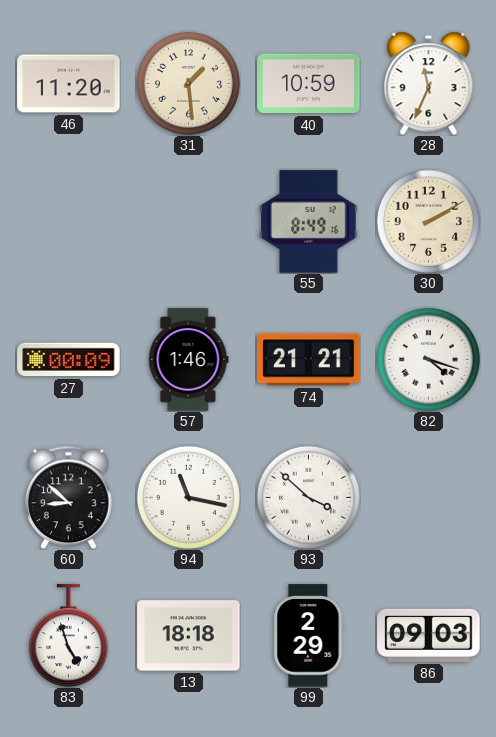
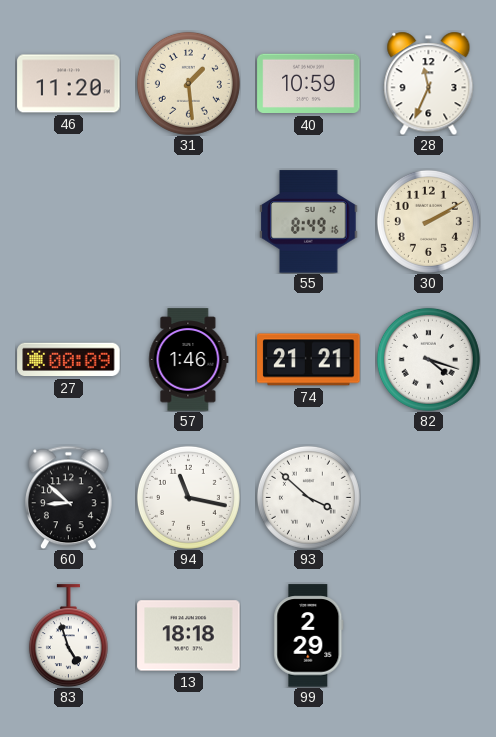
86: 09:03 -> none
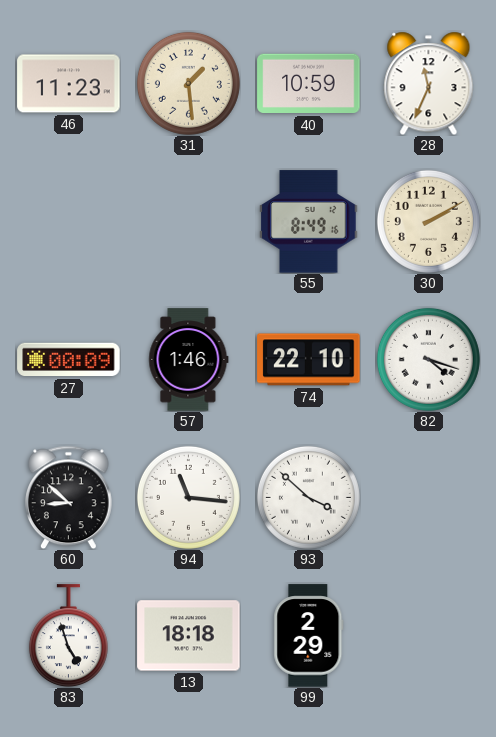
46: 11:20 -> 11:23
74: 21:21 -> 22:10
94: 11:17 -> 11:16
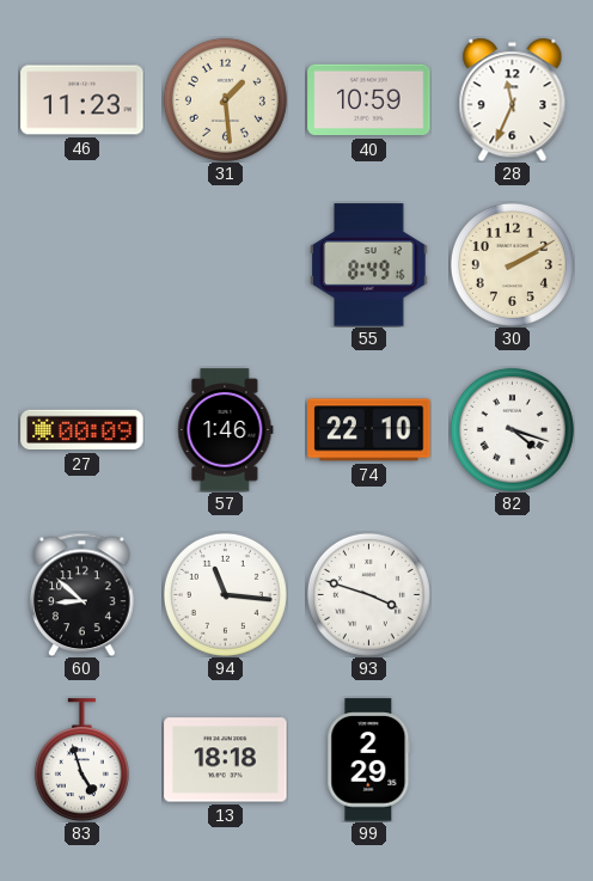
93: 3:52 -> 3:48
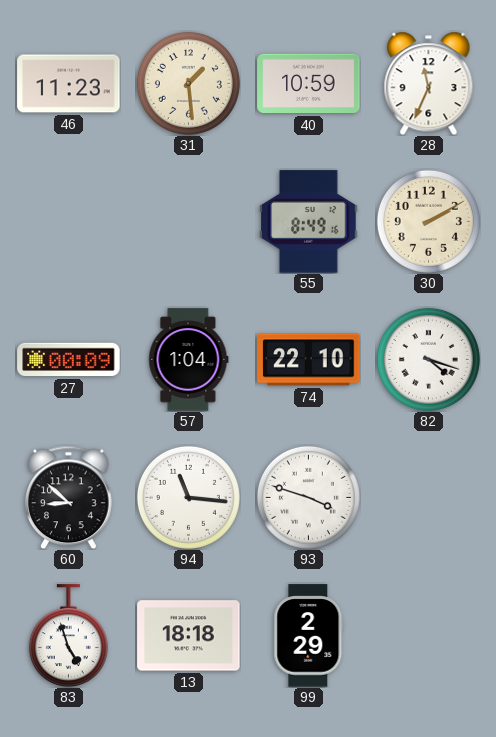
57: 1:46 -> 1:04
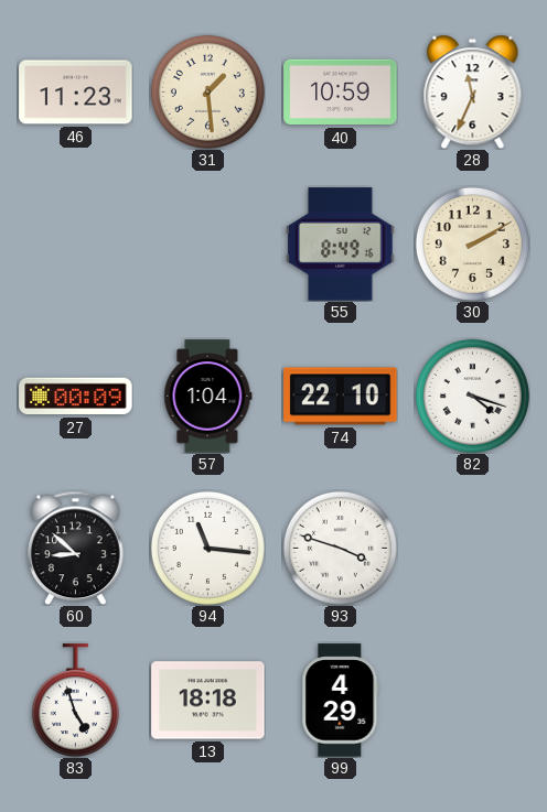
99: 2:29 -> 4:29
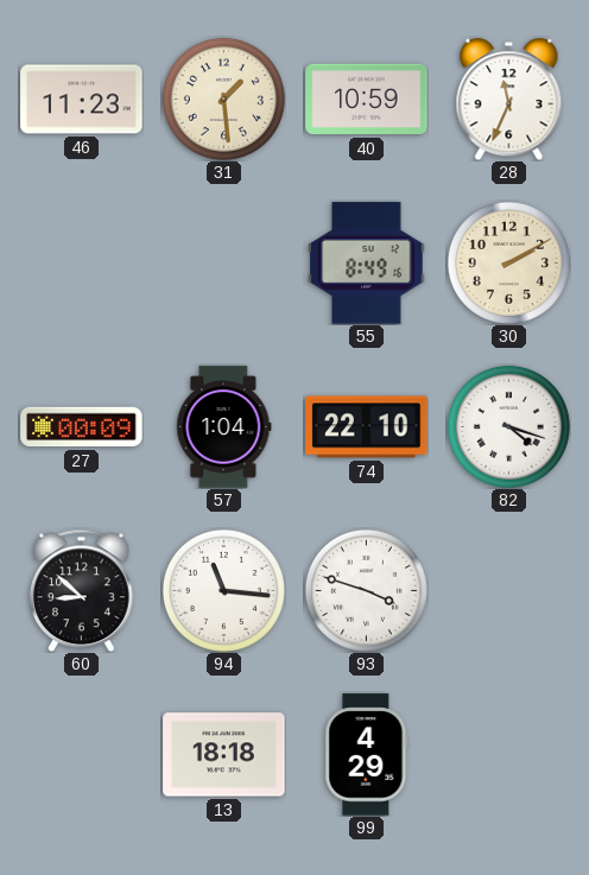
83: 4:57 -> none
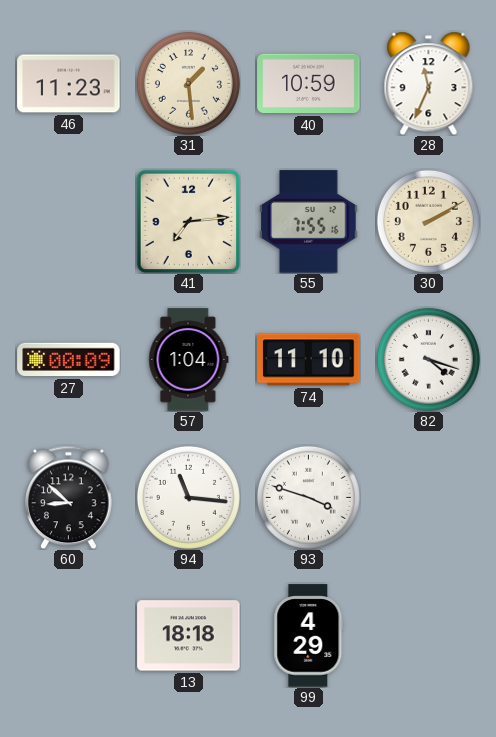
41: none -> 7:14
55: 8:49 -> 7:55
74: 22:10 -> 11:10
